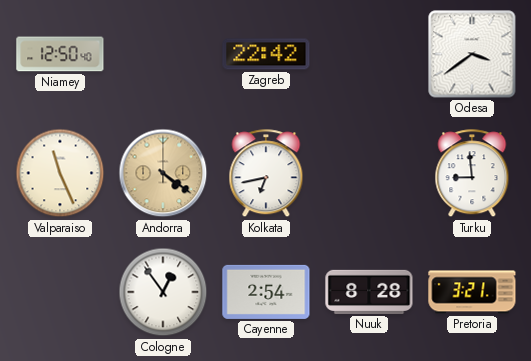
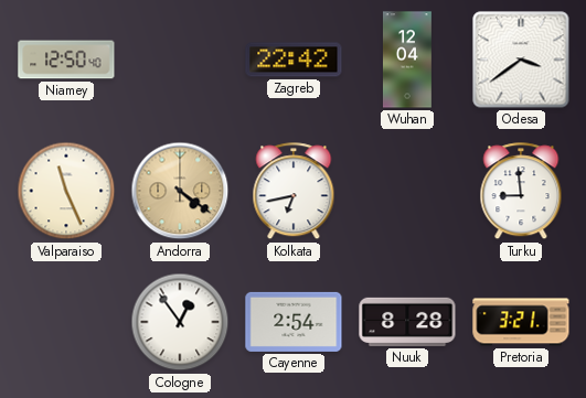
Wuhan: none -> 12:04
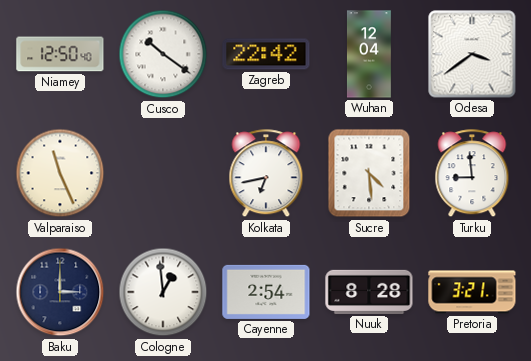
Cusco: none -> 10:21
Andorra: 4:21 -> none
Sucre: none -> 4:29
Baku: none -> 3:00
Cologne: 12:54 -> 12:59
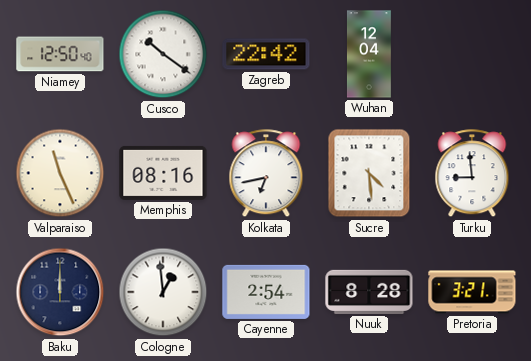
Odesa: 3:39 -> none
Memphis: none -> 08:16
Baku: 3:00 -> 12:00
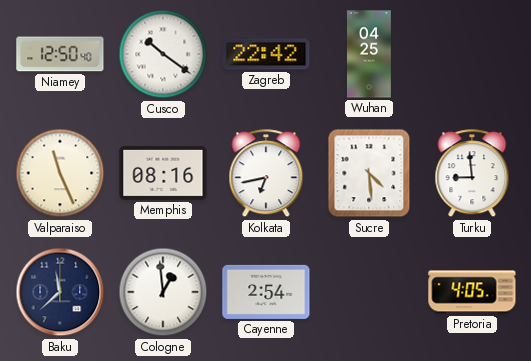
Wuhan: 12:04 -> 04:25
Baku: 12:00 -> 11:38
Nuuk: 8:28 -> none
Pretoria: 3:21 -> 4:05
